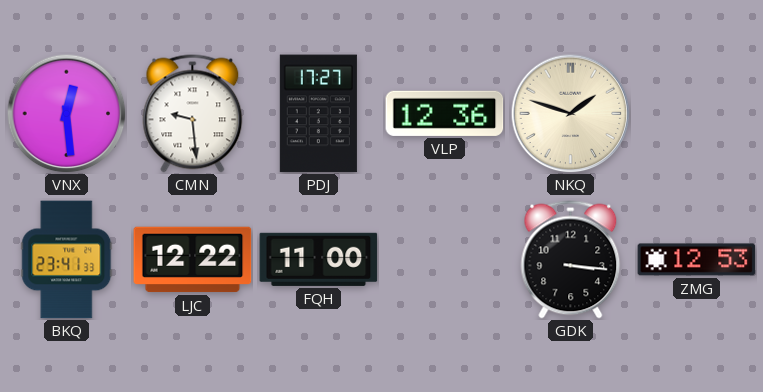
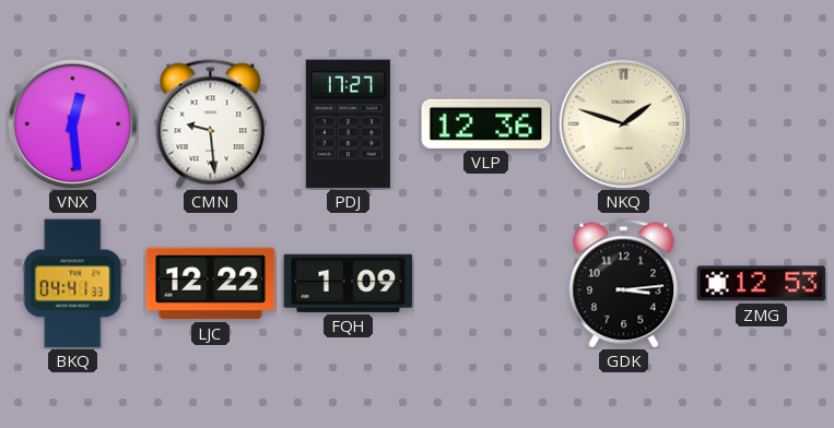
BKQ: 23:41 -> 04:41
FQH: 11:00 -> 1:09
GDK: 3:16 -> 3:14
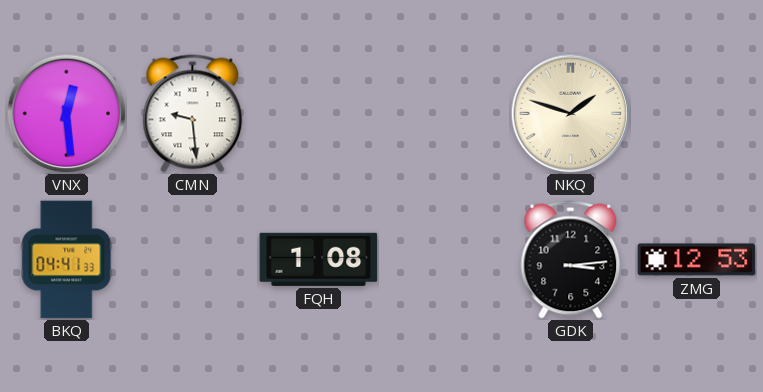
PDJ: 17:27 -> none
VLP: 12:36 -> none
LJC: 12:22 -> none
FQH: 1:09 -> 1:08
